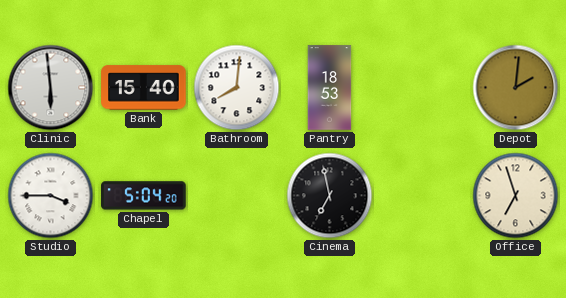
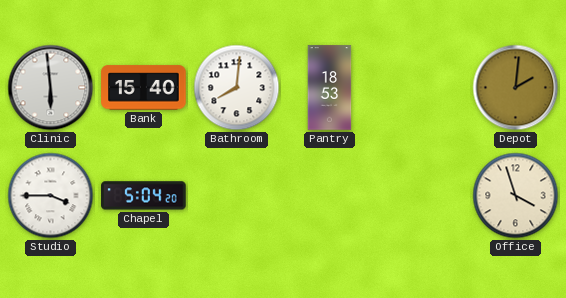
Cinema: 6:58 -> none
Office: 6:57 -> 3:57
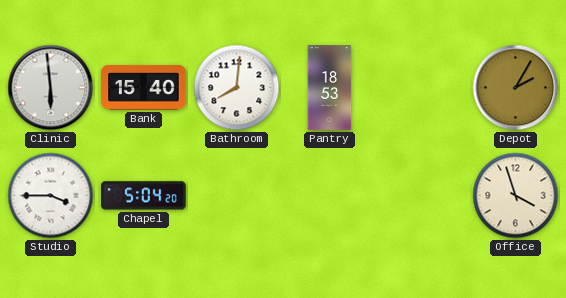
Depot: 2:01 -> 2:05
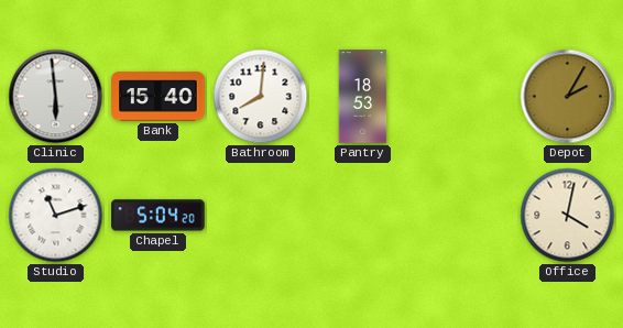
Studio: 3:45 -> 11:12
Office: 3:57 -> 4:02
